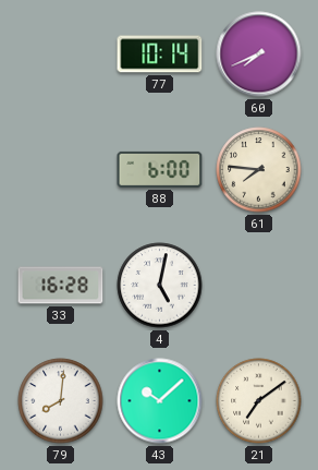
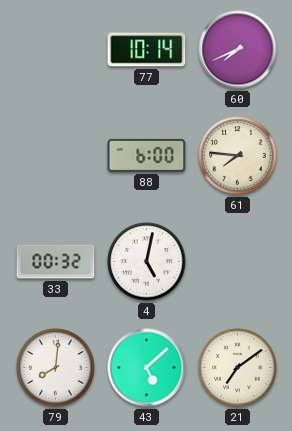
33: 16:28 -> 00:32
43: 10:08 -> 5:08
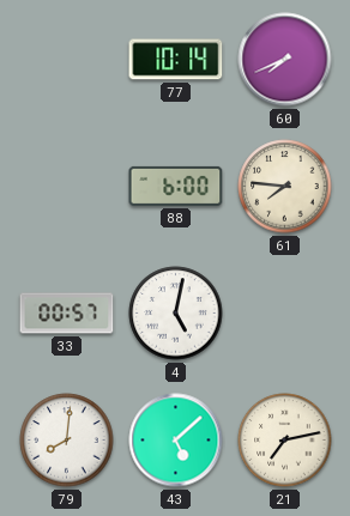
33: 00:32 -> 00:57
21: 7:09 -> 7:13
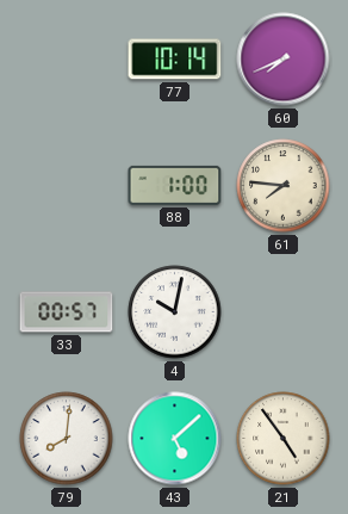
88: 6:00 -> 1:00
4: 5:02 -> 10:02
21: 7:13 -> 4:54
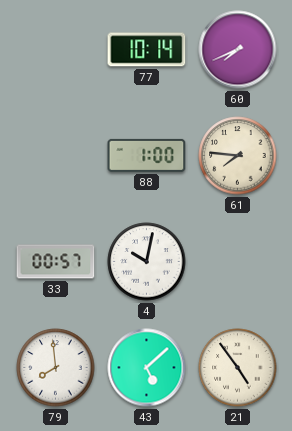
79: 8:01 -> 7:59
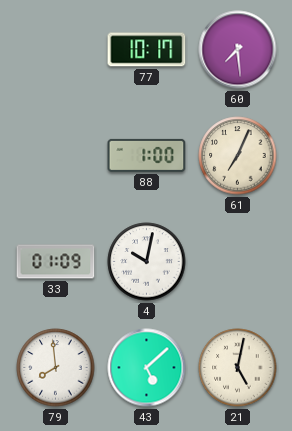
77: 10:14 -> 10:17
60: 7:41 -> 7:29
61: 7:46 -> 7:04
33: 00:57 -> 01:09
21: 4:54 -> 5:02
